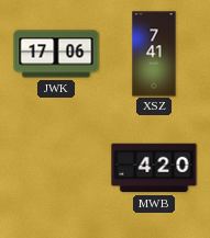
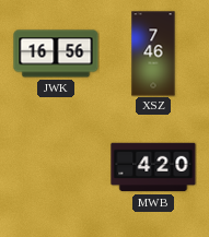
JWK: 17:06 -> 16:56
XSZ: 7:41 -> 7:46
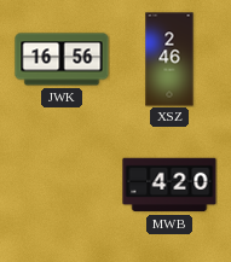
XSZ: 7:46 -> 2:46
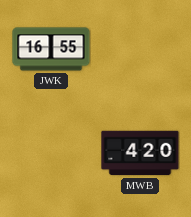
JWK: 16:56 -> 16:55
XSZ: 2:46 -> none
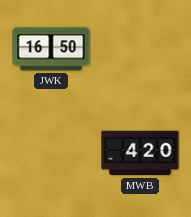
JWK: 16:55 -> 16:50
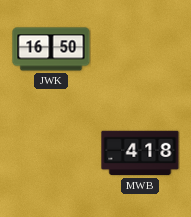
MWB: 4:20 -> 4:18
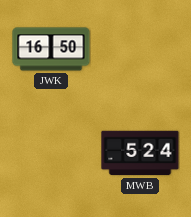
MWB: 4:18 -> 5:24
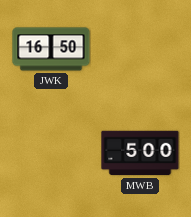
MWB: 5:24 -> 5:00
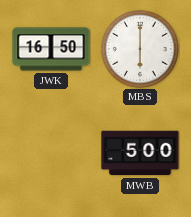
MBS: none -> 6:00
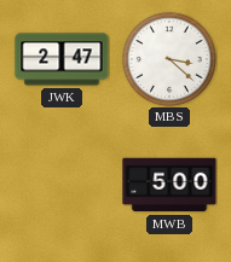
JWK: 16:50 -> 2:47
MBS: 6:00 -> 3:22
